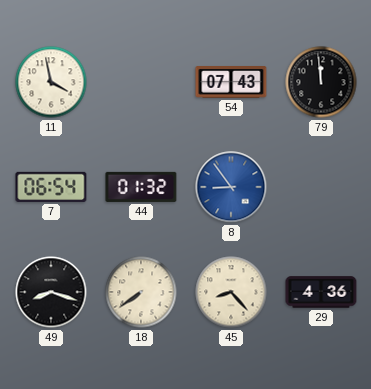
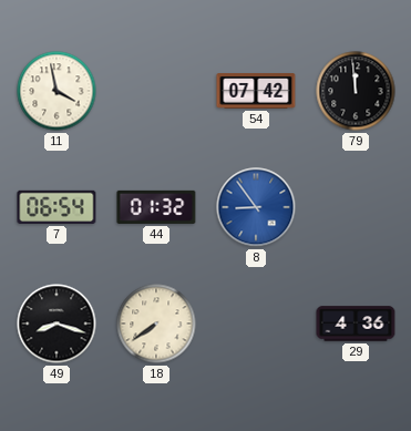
54: 07:43 -> 07:42
45: 8:23 -> none
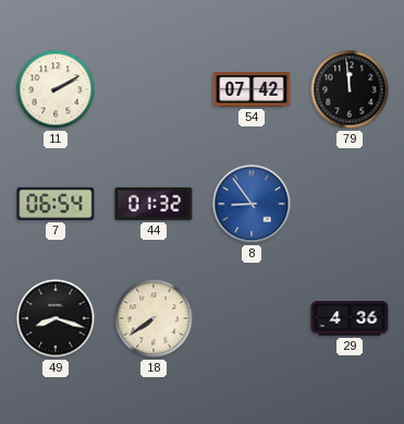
11: 3:58 -> 2:10
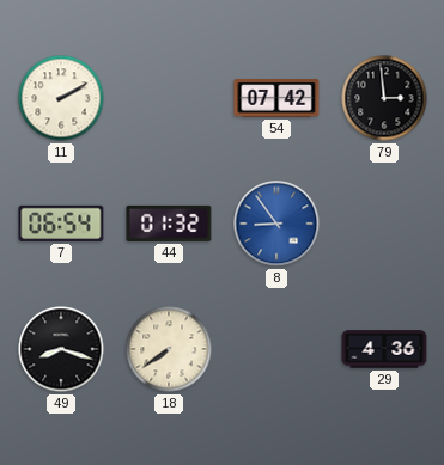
79: 11:59 -> 2:59
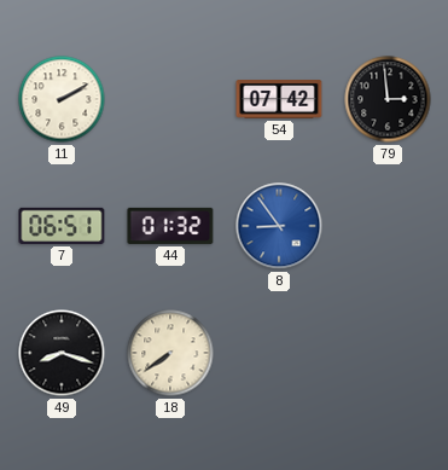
7: 06:54 -> 06:51
29: 4:36 -> none
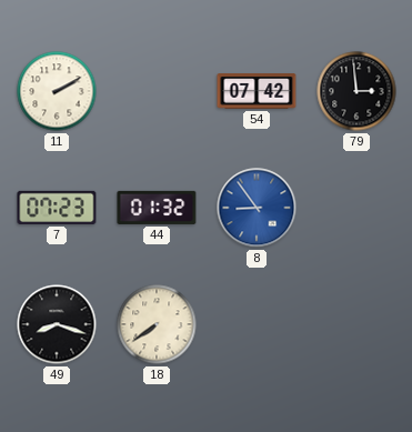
7: 06:51 -> 07:23
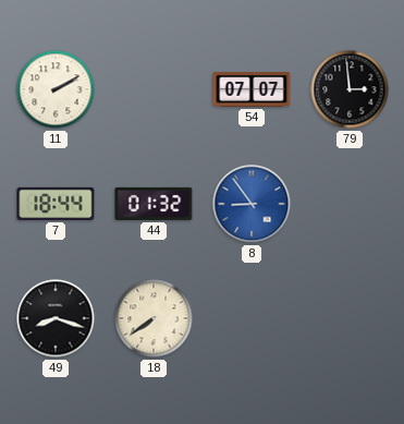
54: 07:42 -> 07:07
7: 07:23 -> 18:44
